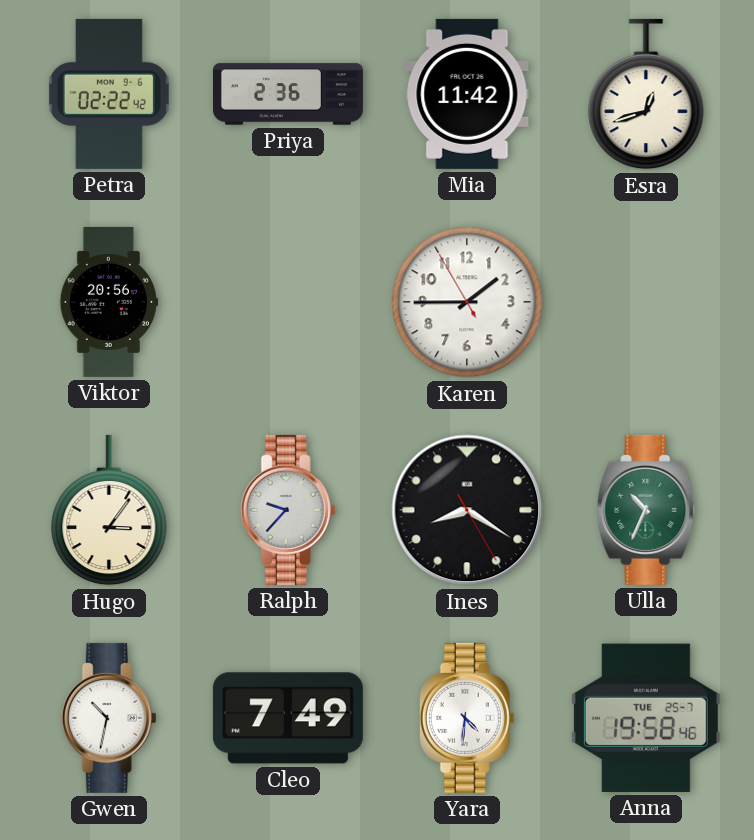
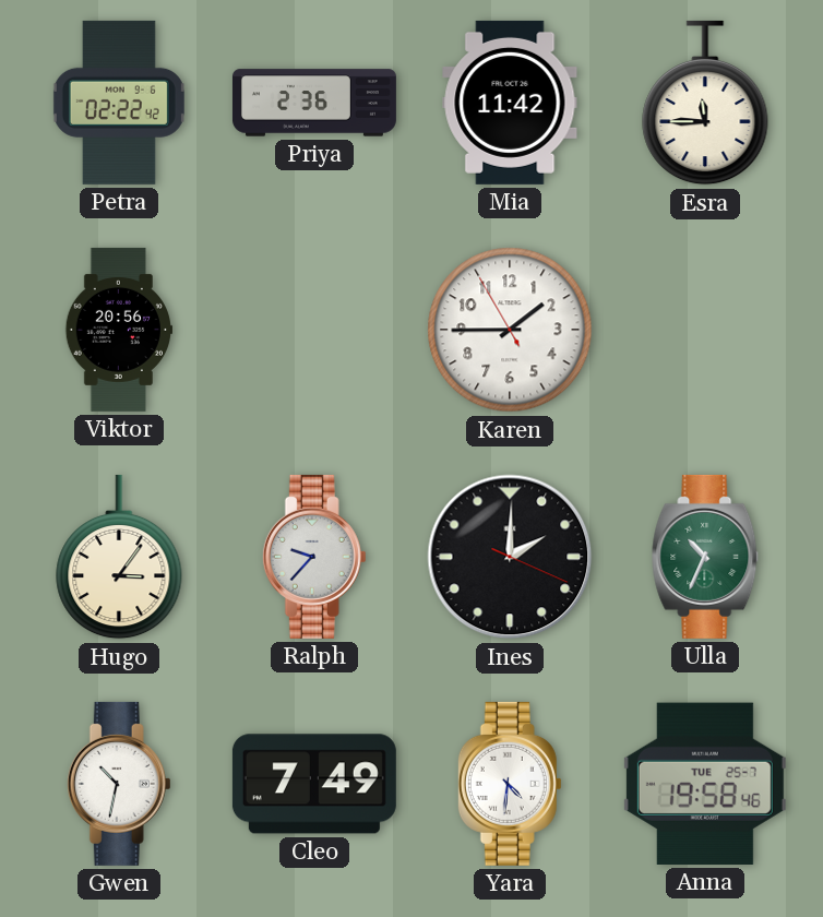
Esra: 12:42 -> 11:45
Ines: 8:20 -> 2:00
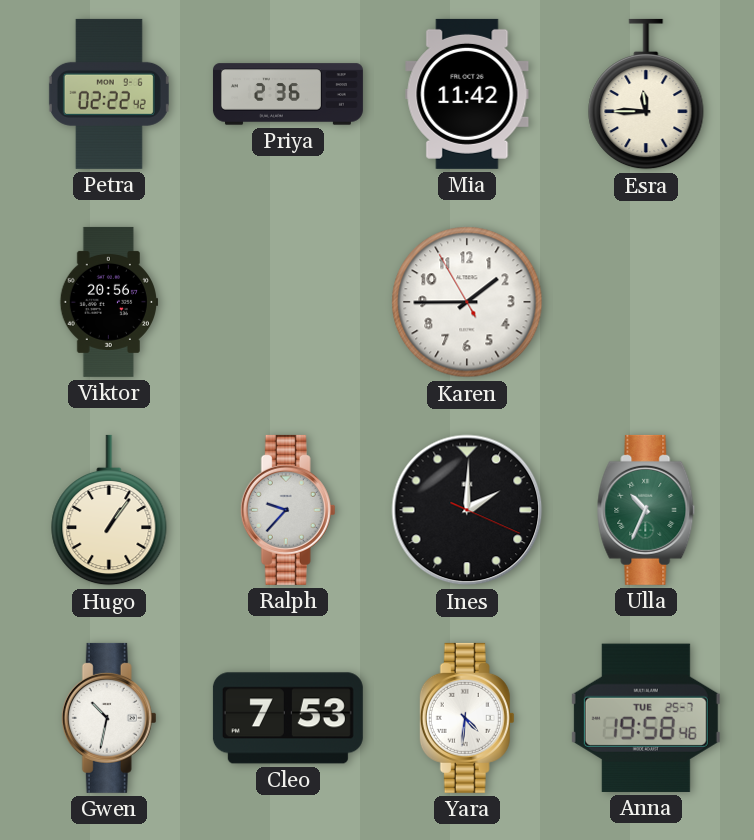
Hugo: 3:06 -> 1:06
Cleo: 7:49 -> 7:53
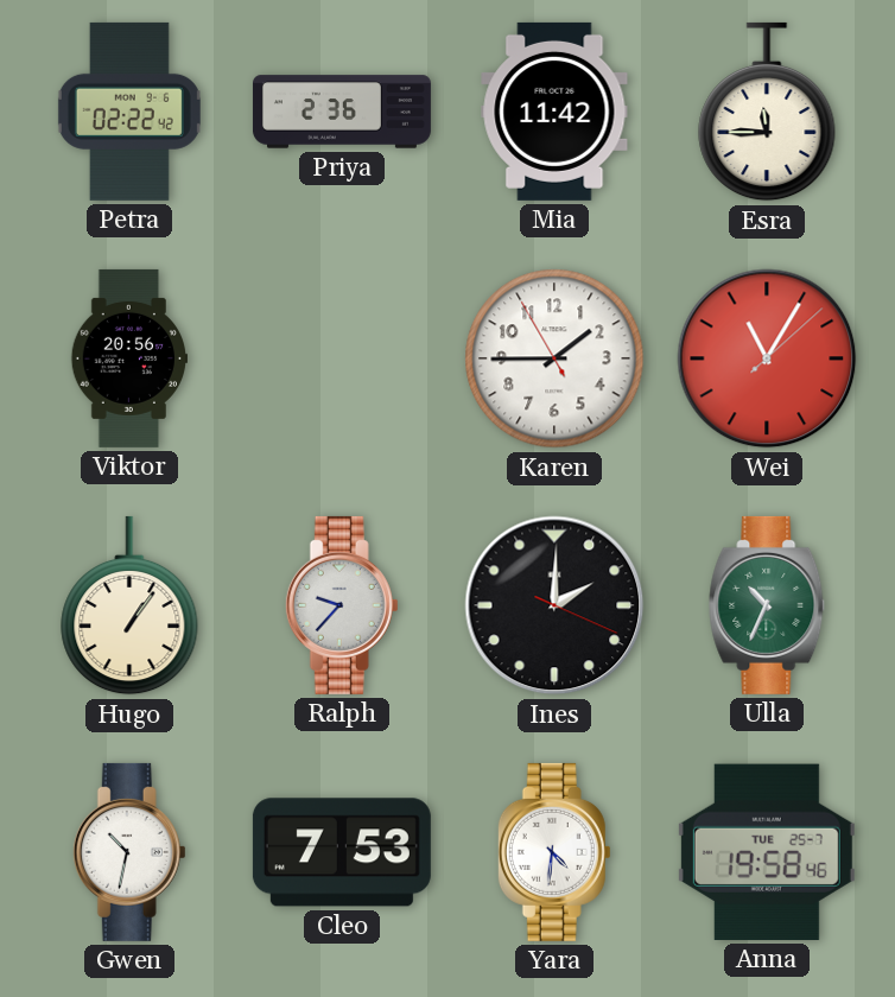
Wei: none -> 11:05
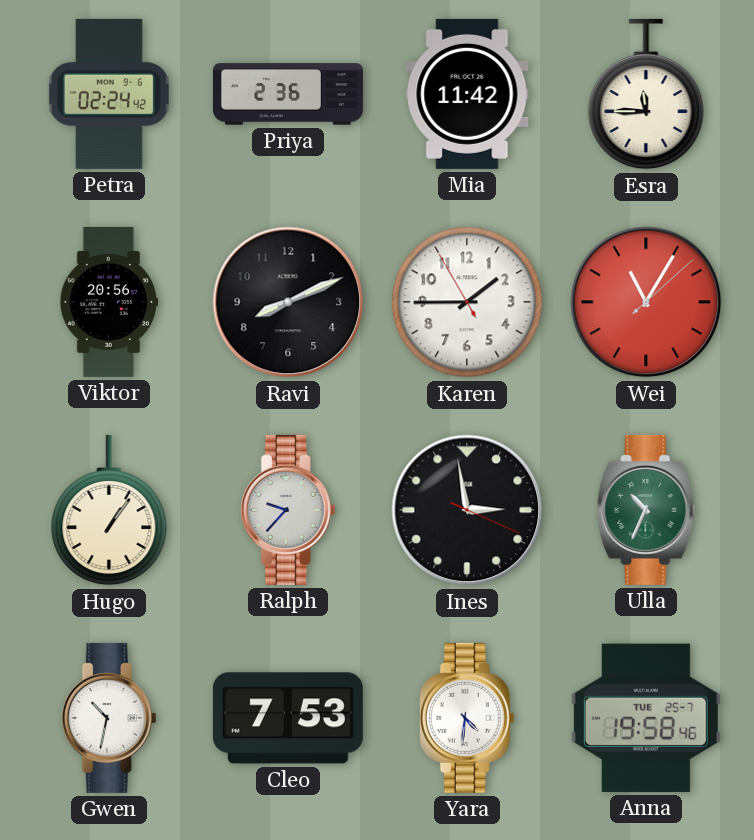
Petra: 02:22 -> 02:24
Ravi: none -> 8:11
Ines: 2:00 -> 2:58
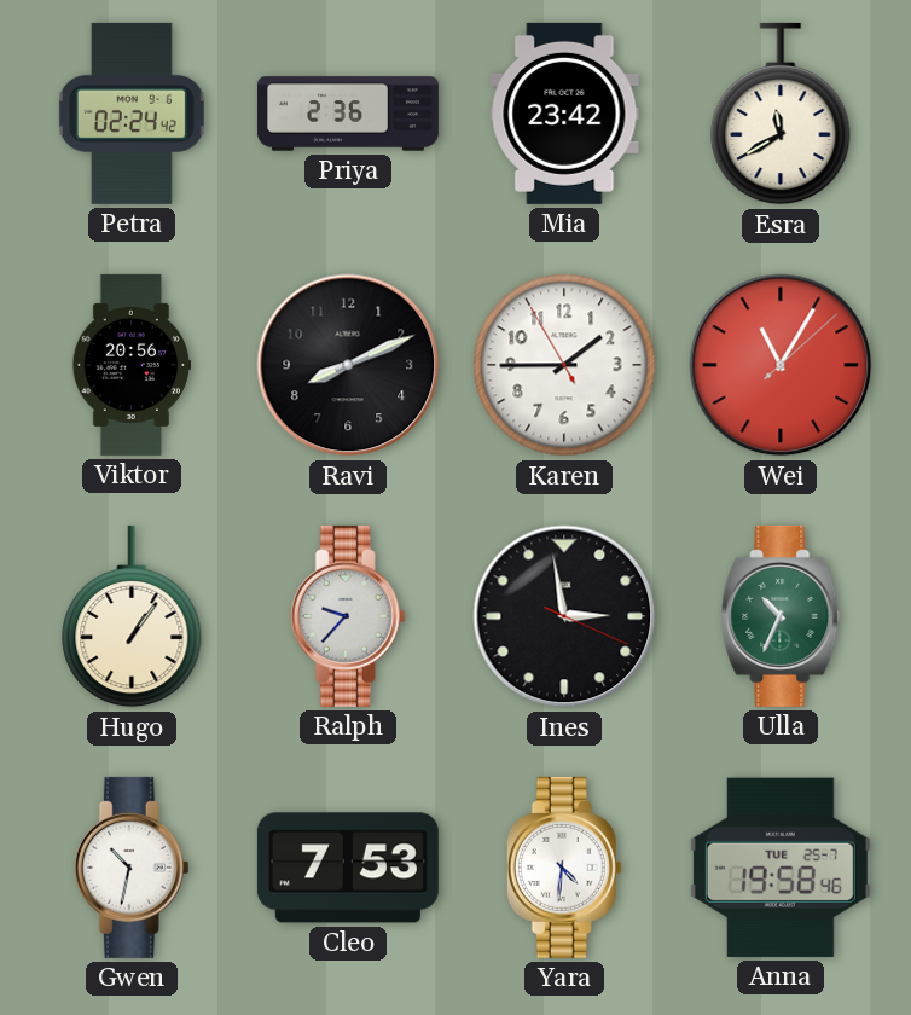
Mia: 11:42 -> 23:42
Esra: 11:45 -> 11:40
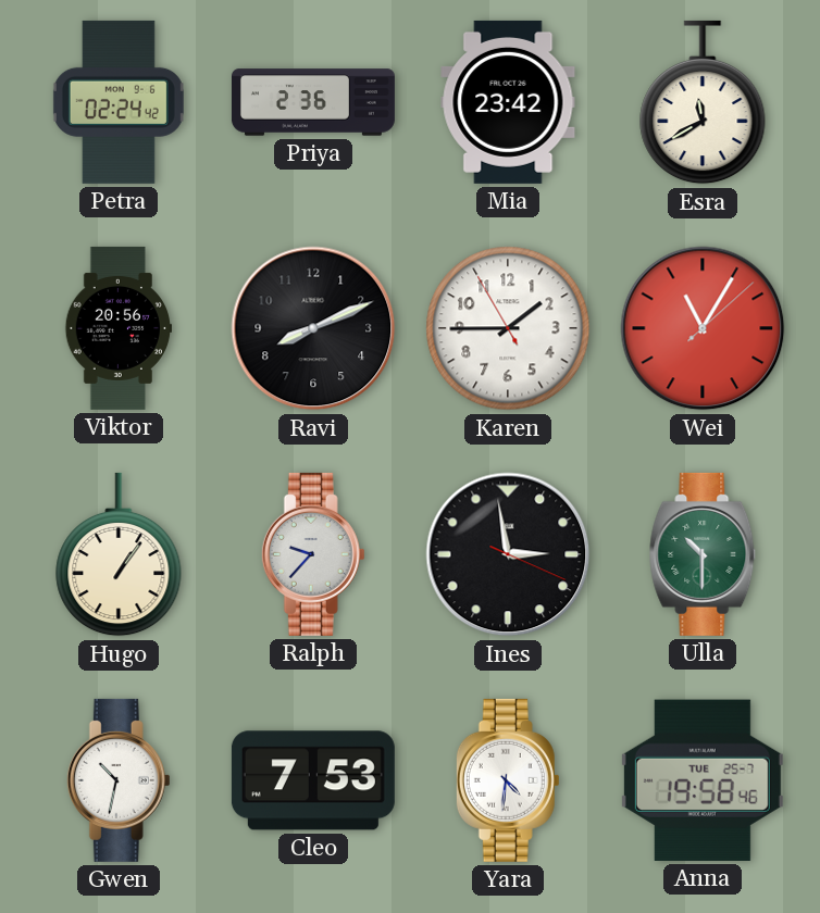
Ulla: 10:34 -> 10:30
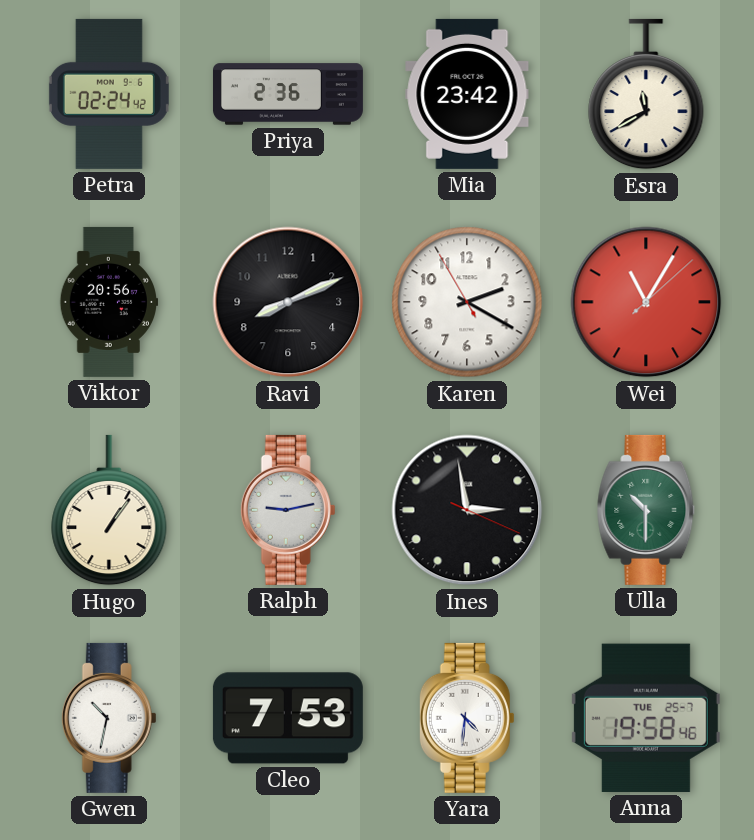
Karen: 1:44 -> 2:19
Ralph: 9:37 -> 9:13
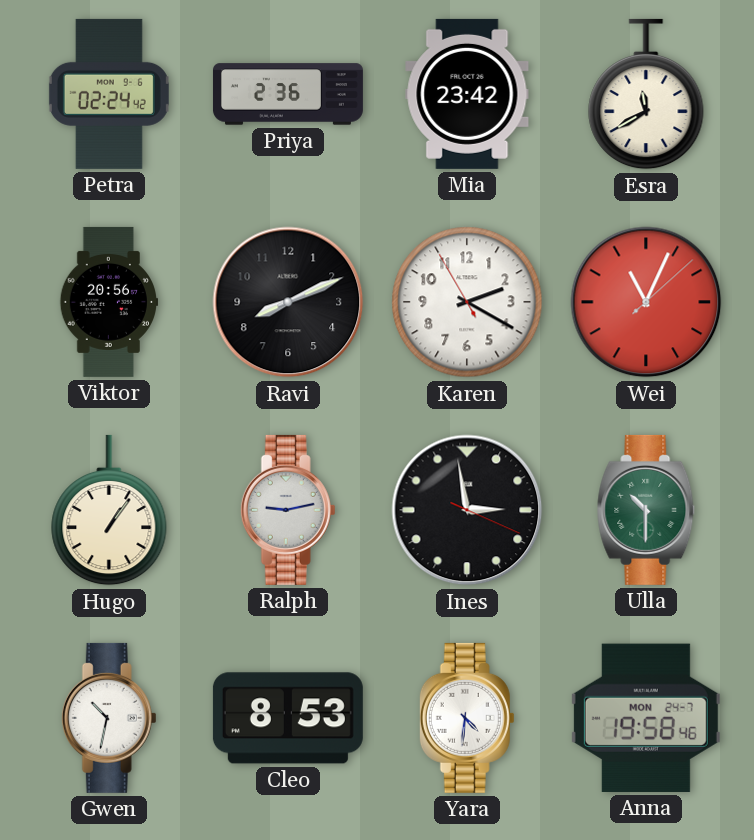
Wei: 11:05 -> 11:04
Cleo: 7:53 -> 8:53
Anna date: TUE 25-7 -> MON 24-7
